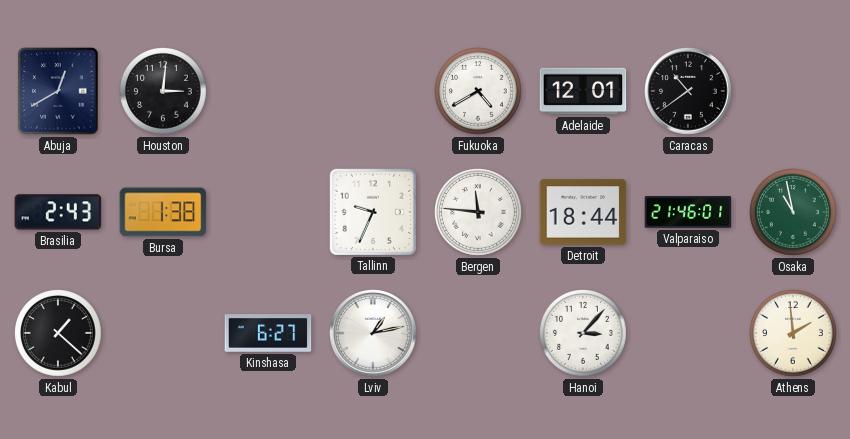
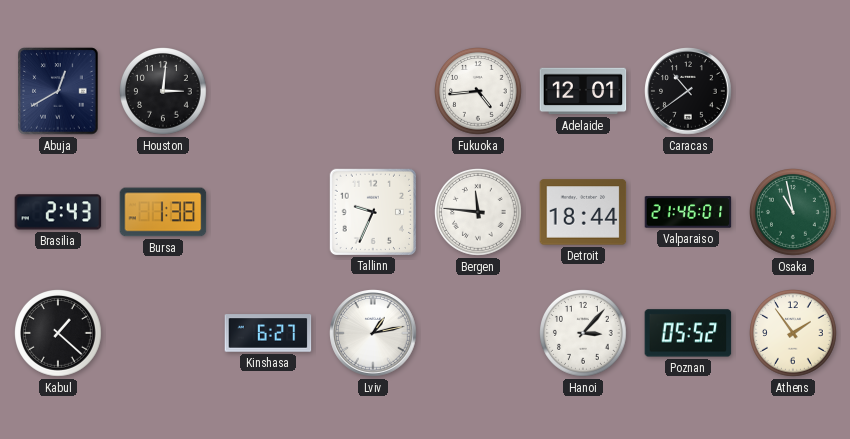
Fukuoka: 4:40 -> 4:44
Poznan: none -> 05:52
Athens: 1:59 -> 1:54
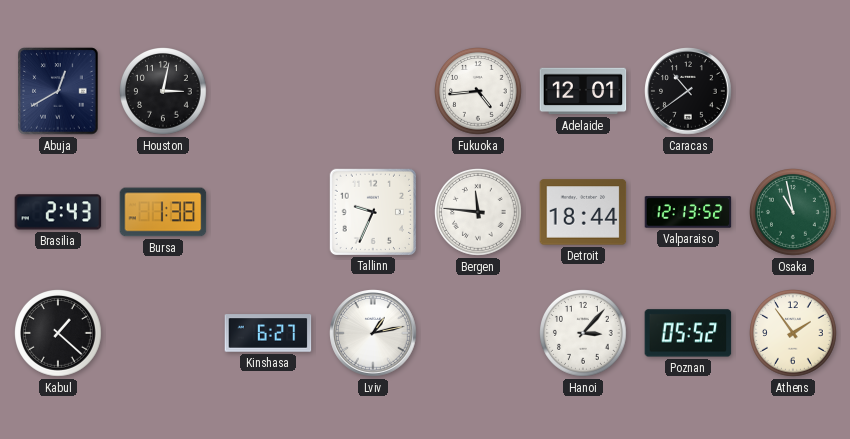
Houston: 3:01 -> 3:02
Valparaiso: 21:46 -> 12:13
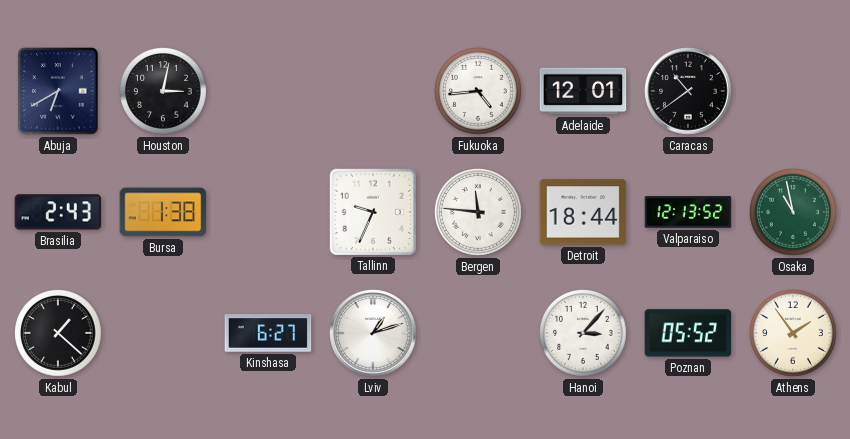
Abuja: 12:40 -> 6:40
Lviv: 1:13 -> 1:12
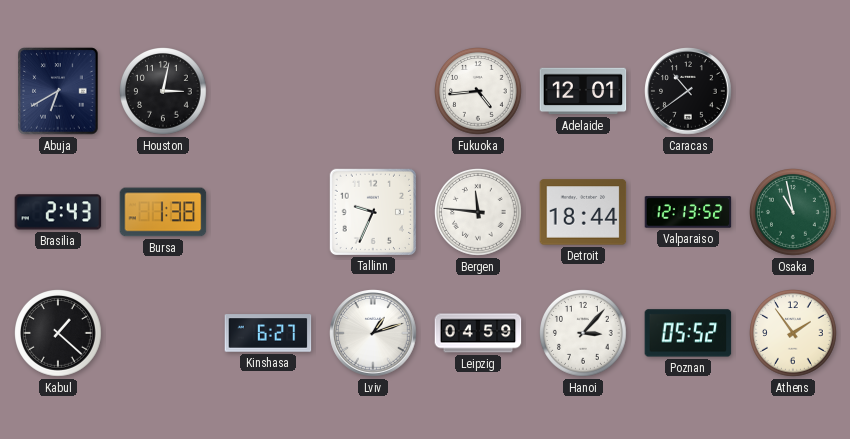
Leipzig: none -> 04:59
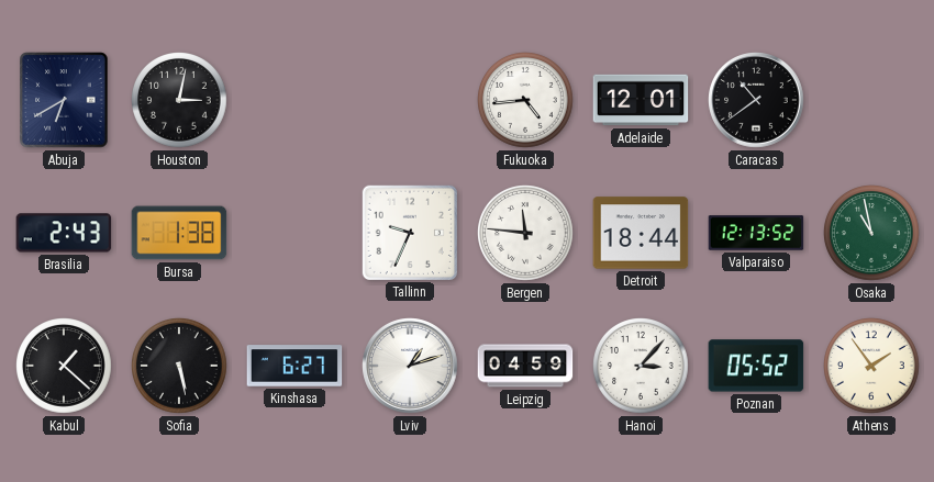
Sofia: none -> 5:28
